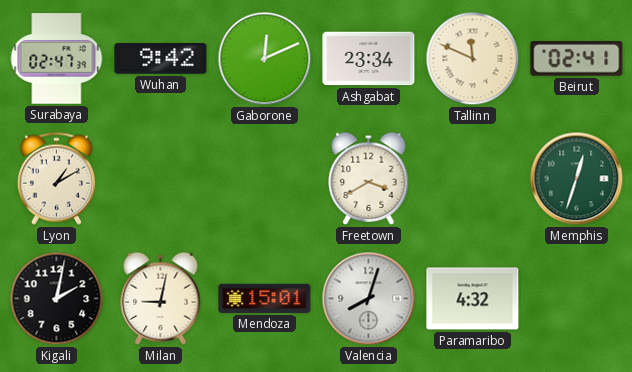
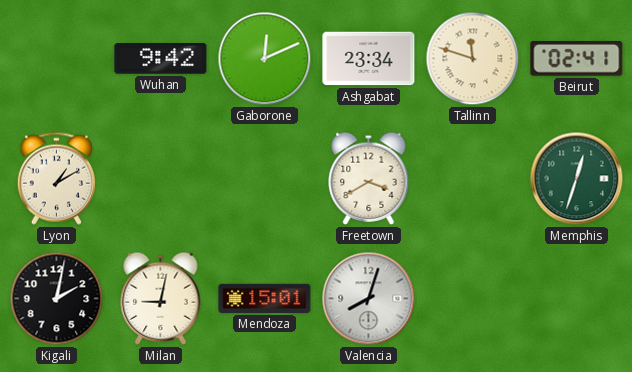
Surabaya: 02:47 -> none
Tallinn: 11:49 -> 11:48
Paramaribo: 4:32 -> none
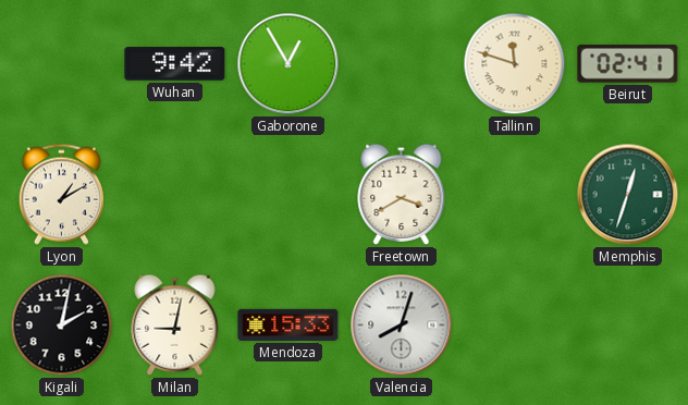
Gaborone: 12:11 -> 12:55
Ashgabat: 23:34 -> none
Mendoza: 15:01 -> 15:33
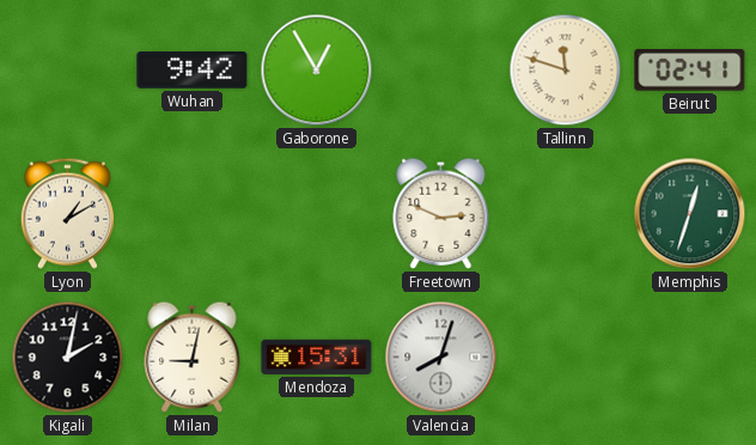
Freetown: 3:40 -> 2:49
Mendoza: 15:33 -> 15:31
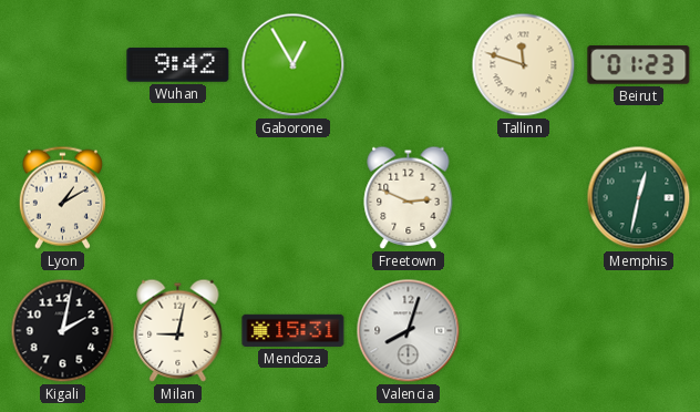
Beirut: 02:41 -> 01:23
Memphis: 12:33 -> 12:32
